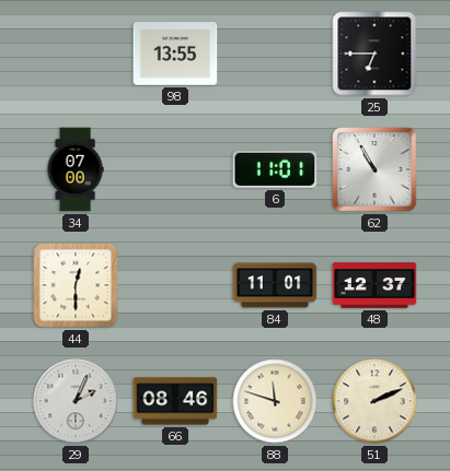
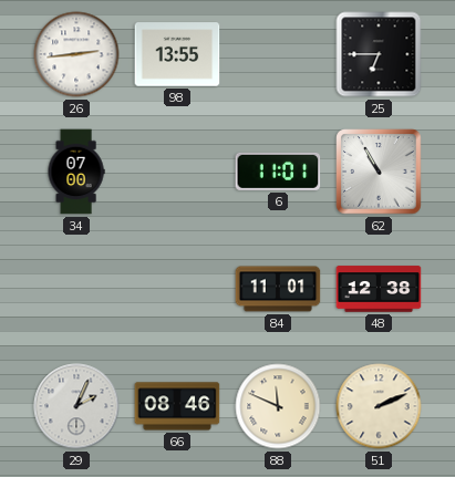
26: none -> 2:44
44: 12:30 -> none
48: 12:37 -> 12:38
88: 11:48 -> 11:49
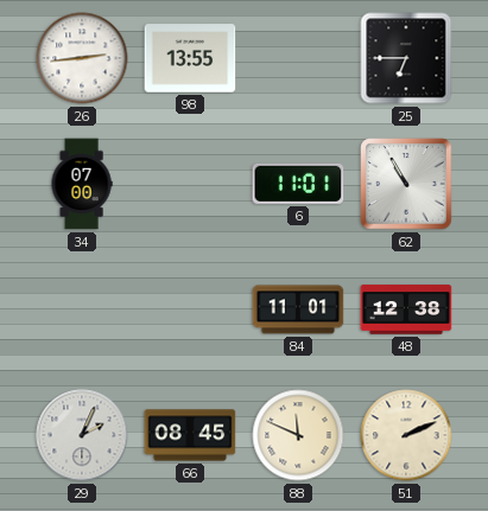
66: 08:46 -> 08:45
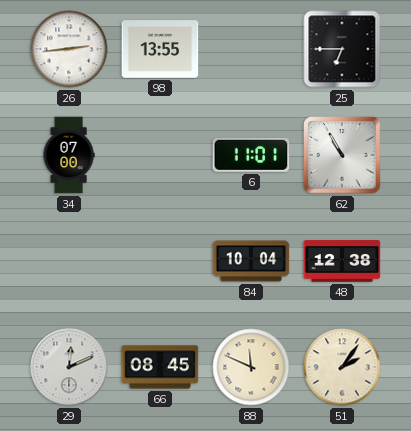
84: 11:01 -> 10:04
29: 2:04 -> 12:11
51: 2:11 -> 2:06
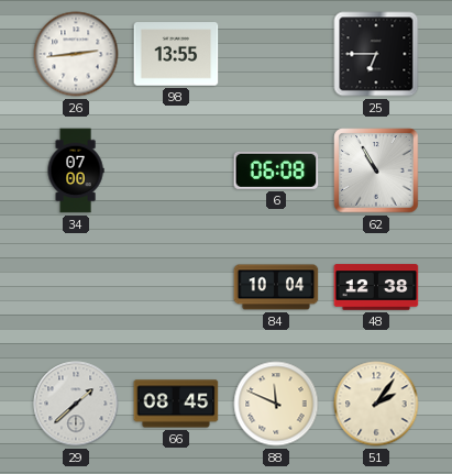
6: 11:01 -> 06:08
29: 12:11 -> 1:38
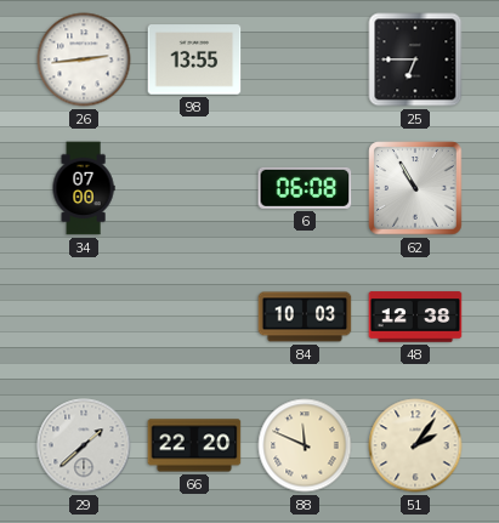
84: 10:04 -> 10:03
66: 08:45 -> 22:20
